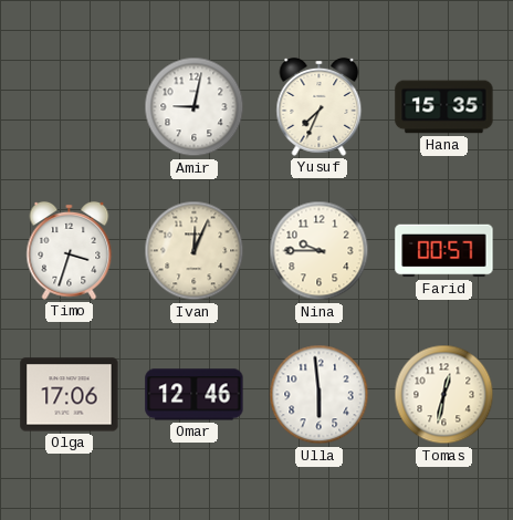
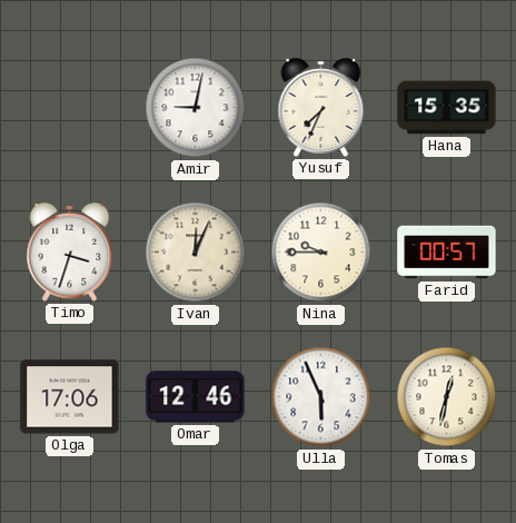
Ulla: 5:59 -> 5:56
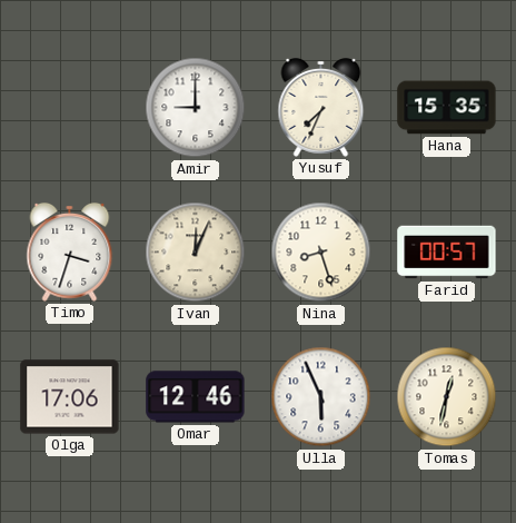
Amir: 9:02 -> 9:00
Nina: 9:45 -> 8:27
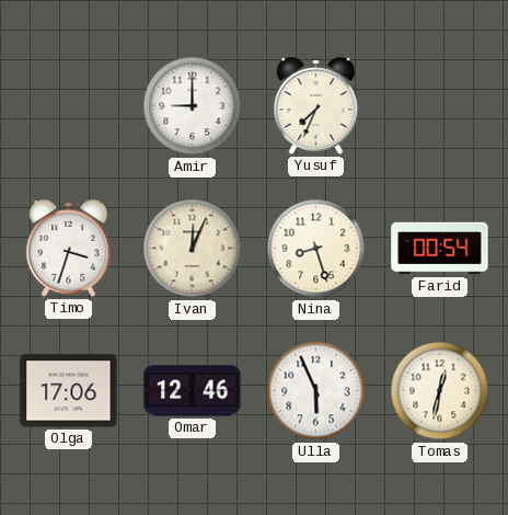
Hana: 15:35 -> none
Farid: 00:57 -> 00:54
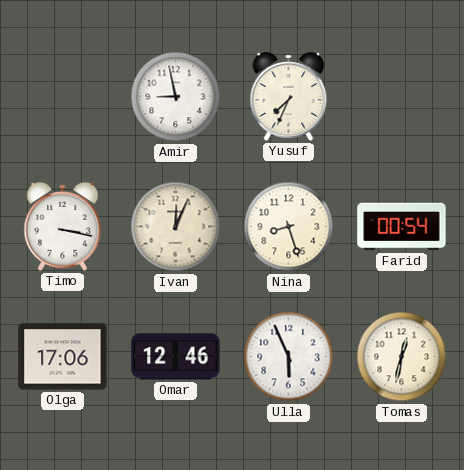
Amir: 9:00 -> 8:58
Timo: 3:33 -> 3:17
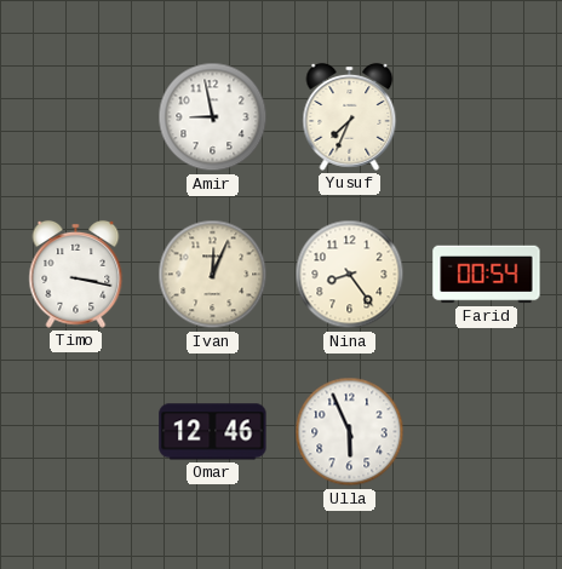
Nina: 8:27 -> 8:24
Olga: 17:06 -> none
Tomas: 12:32 -> none
